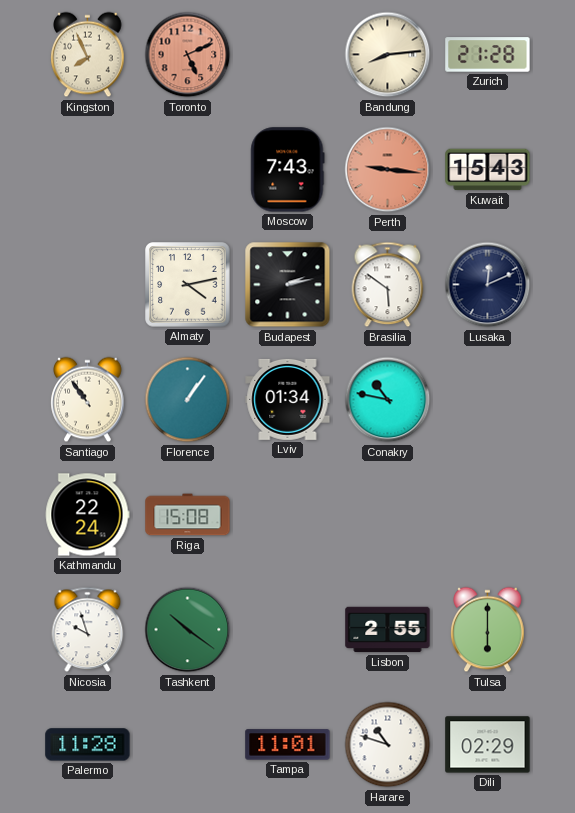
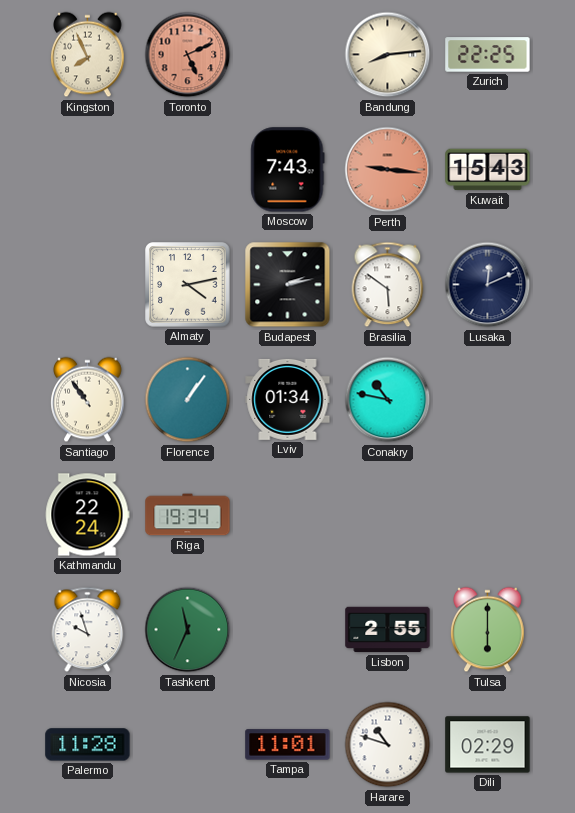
Zurich: 21:28 -> 22:25
Riga: 15:08 -> 19:34
Tashkent: 10:21 -> 11:34
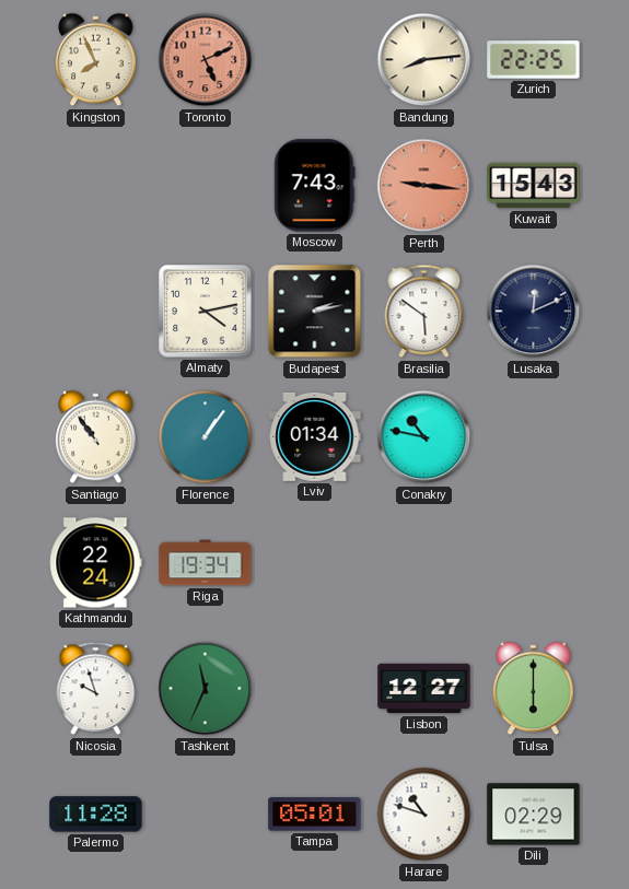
Lisbon: 2:55 -> 12:27
Tampa: 11:01 -> 05:01
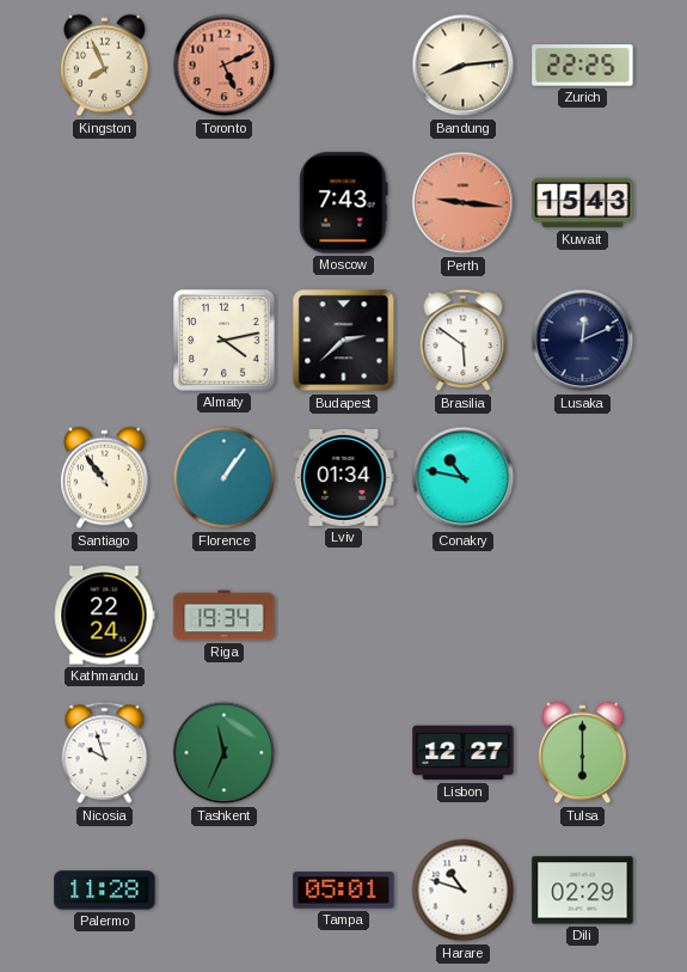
Budapest: 2:13 -> 2:38
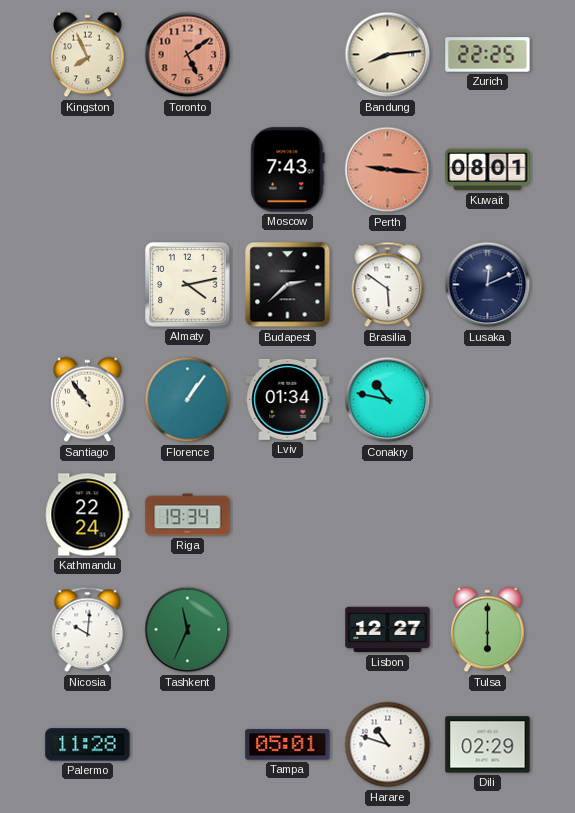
Toronto: 5:11 -> 5:09
Kuwait: 15:43 -> 08:01
Nicosia: 9:57 -> 10:01
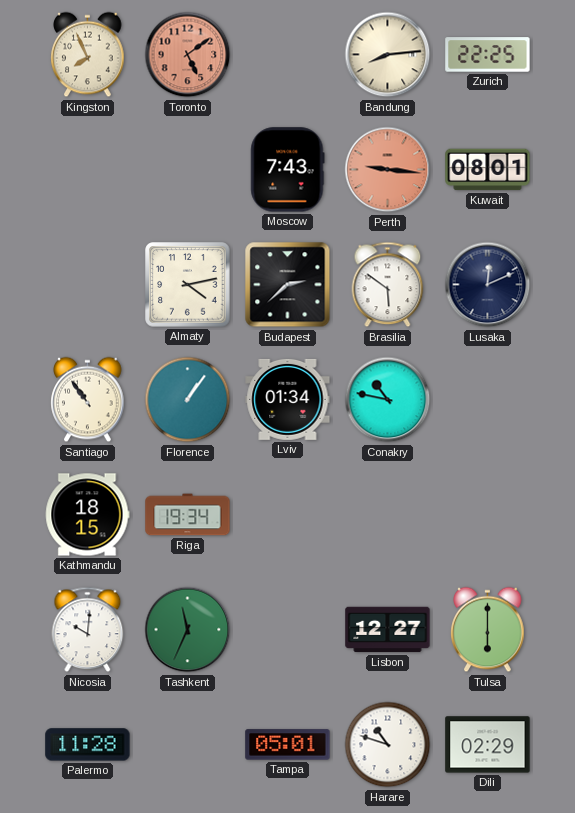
Kathmandu: 22:24 -> 18:15
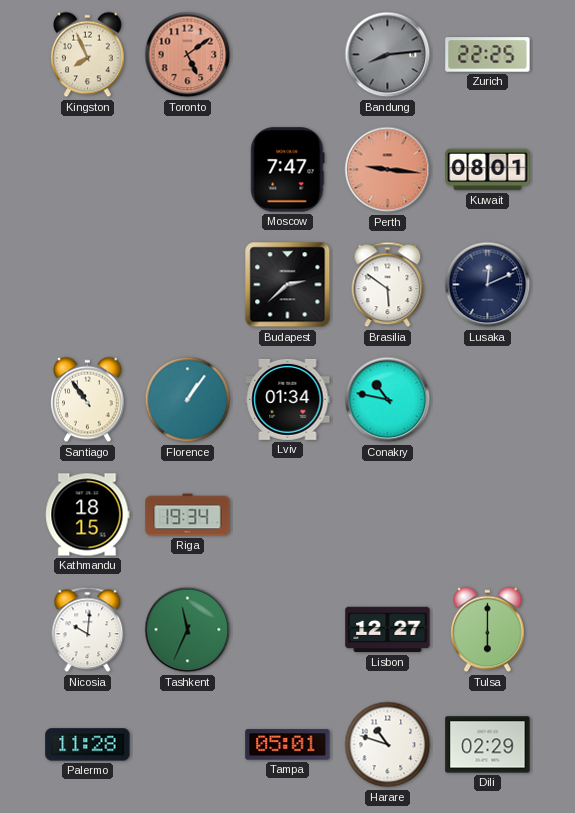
Bandung dial: cream -> grey
Moscow: 7:43 -> 7:47
Almaty: 4:13 -> none
